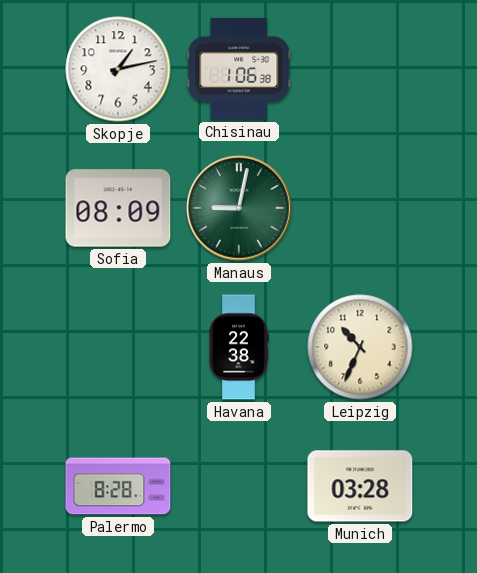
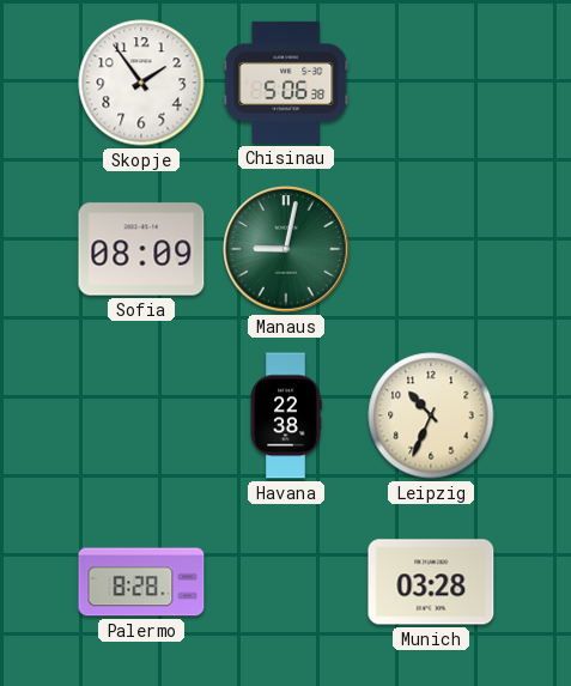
Skopje: 1:13 -> 1:54
Chisinau: 1:06 -> 5:06
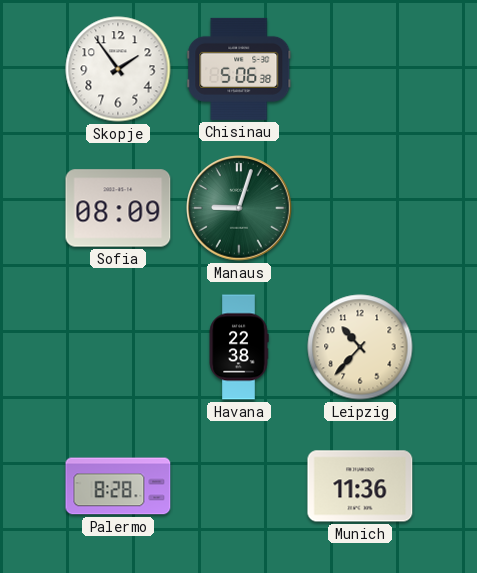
Manaus: 9:02 -> 9:03
Leipzig: 10:34 -> 10:37
Munich: 03:28 -> 11:36
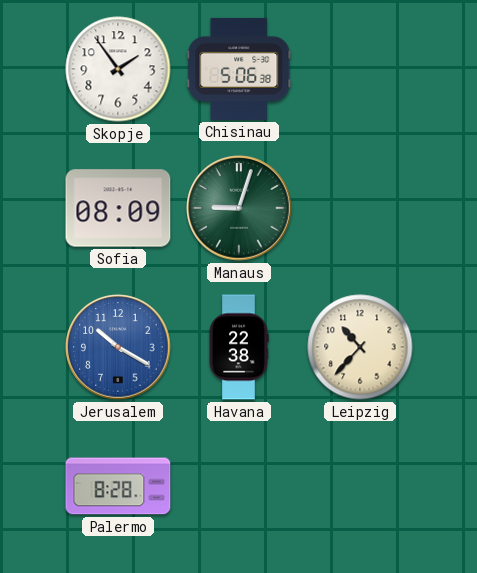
Jerusalem: none -> 10:20
Munich: 11:36 -> none
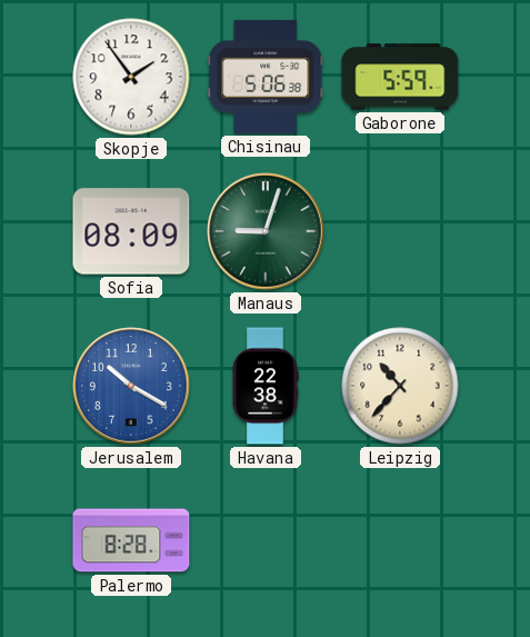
Gaborone: none -> 5:59
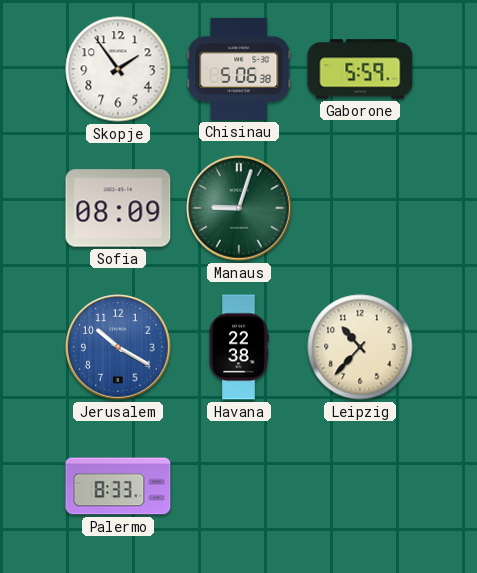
Palermo: 8:28 -> 8:33
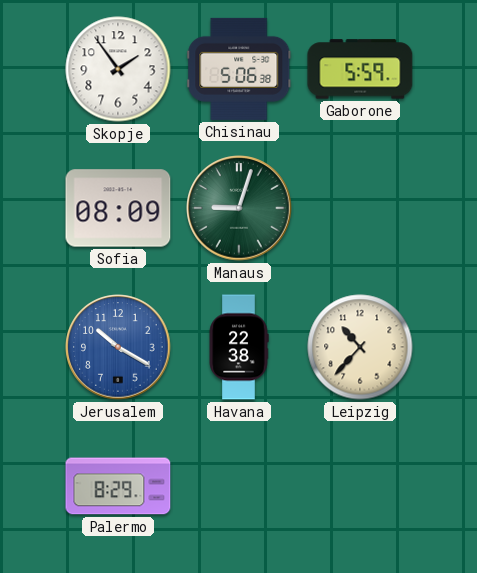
Palermo: 8:33 -> 8:29
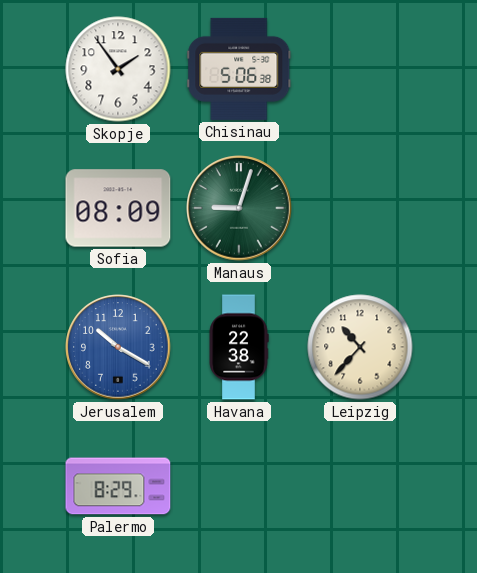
Gaborone: 5:59 -> none
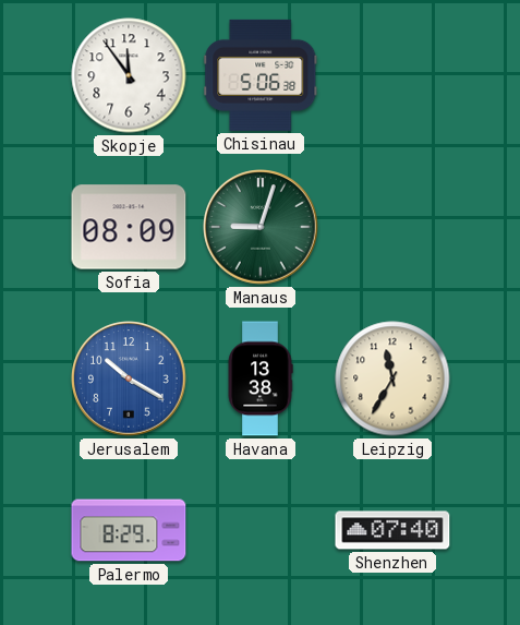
Skopje: 1:54 -> 11:54
Havana: 22:38 -> 13:38
Leipzig: 10:37 -> 11:35
Shenzhen: none -> 07:40
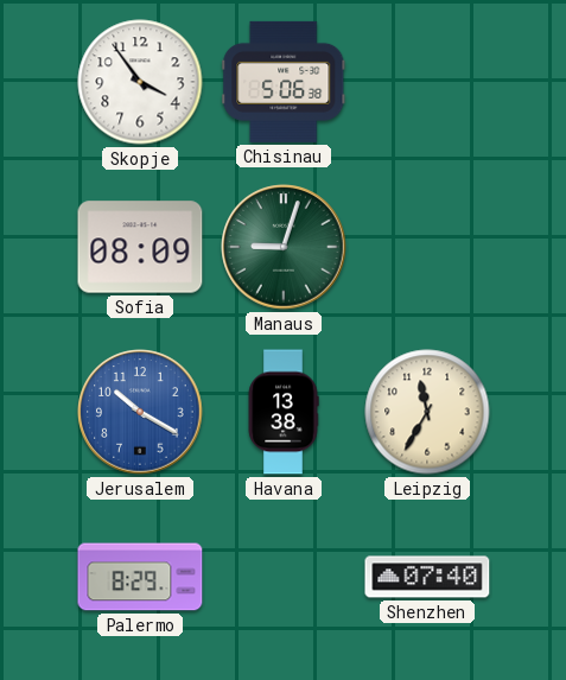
Skopje: 11:54 -> 3:54
